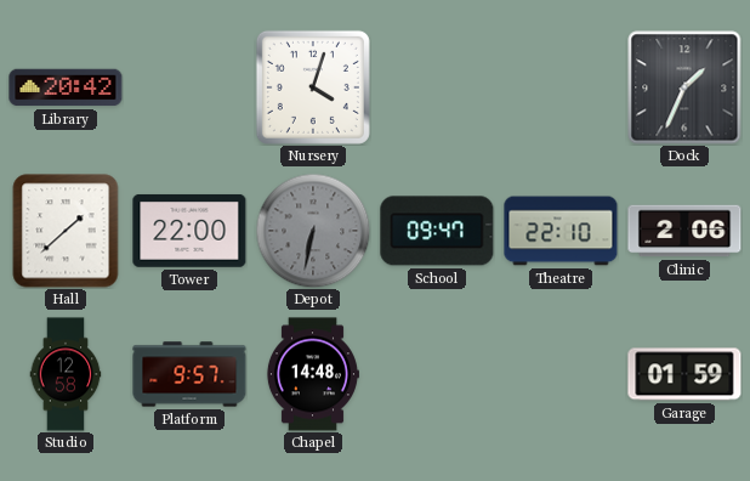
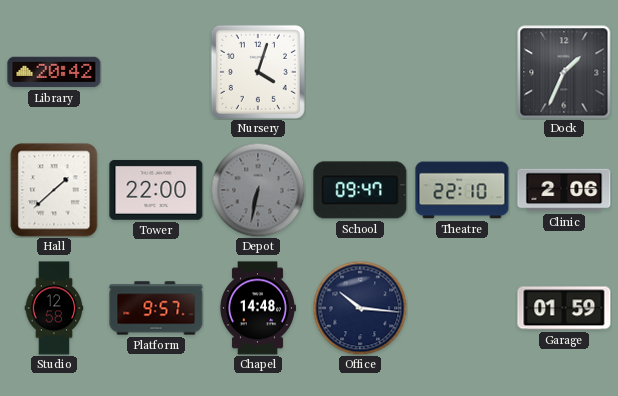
Office: none -> 10:16
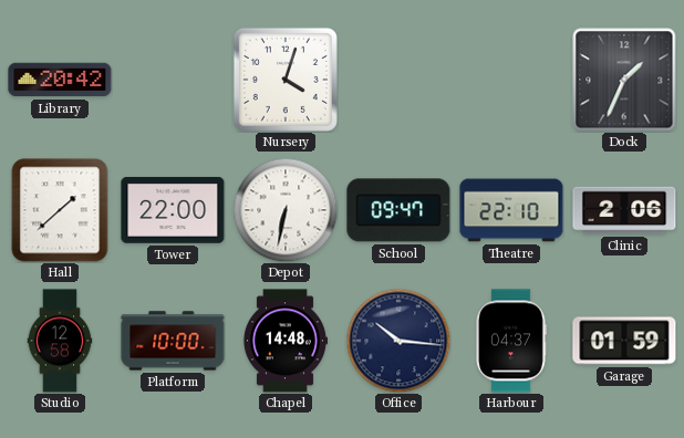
Depot dial: grey -> white
Platform: 9:57 -> 10:00
Harbour: none -> 04:37
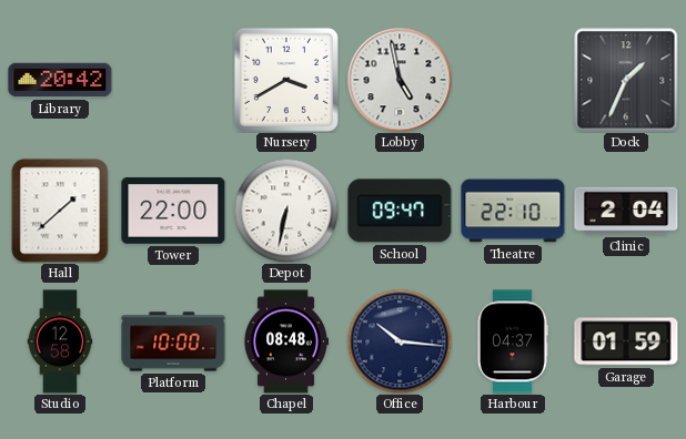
Nursery: 4:03 -> 3:40
Lobby: none -> 4:58
Clinic: 2:06 -> 2:04
Chapel: 14:48 -> 08:48
